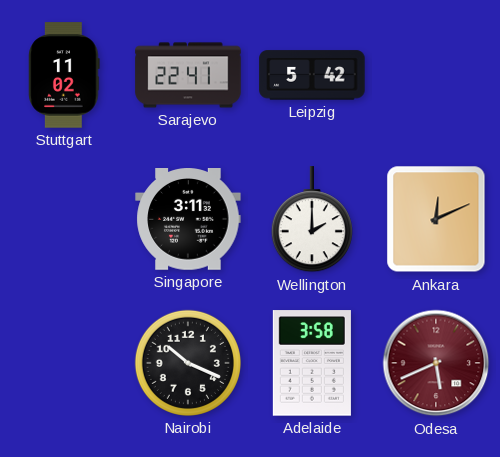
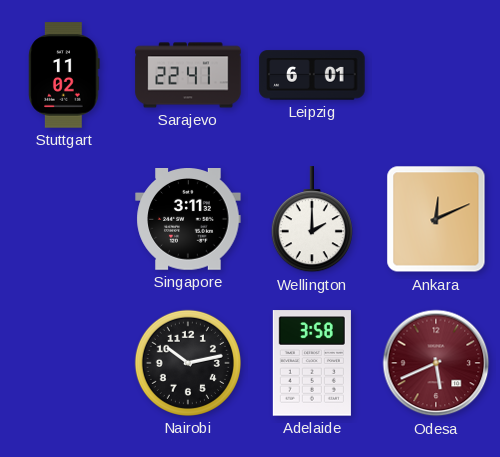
Leipzig: 5:42 -> 6:01
Nairobi: 10:19 -> 10:13
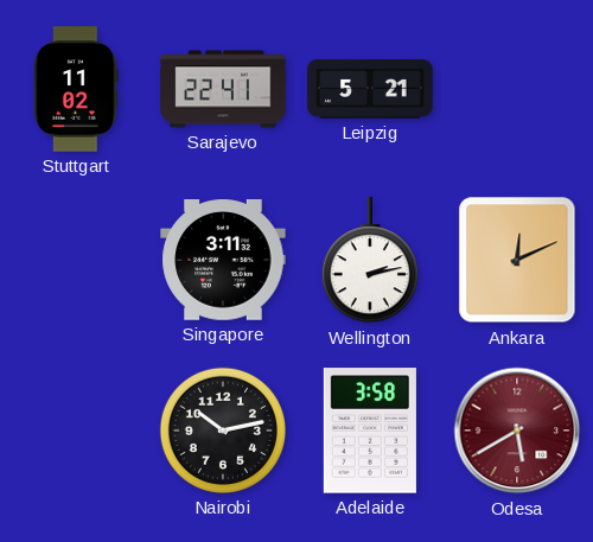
Leipzig: 6:01 -> 5:21
Wellington: 2:00 -> 2:13
Odesa: 5:41 -> 5:40
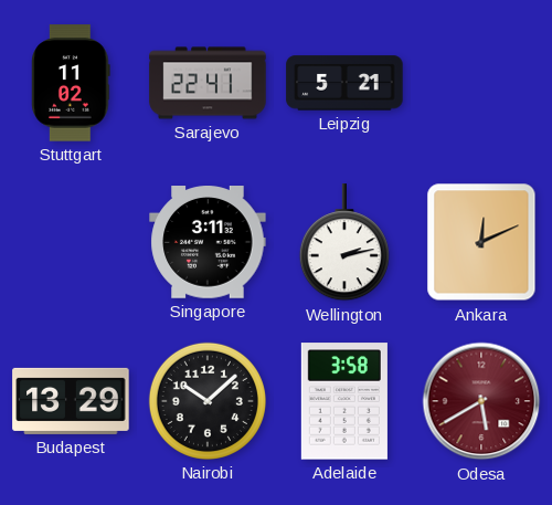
Budapest: none -> 13:29
Nairobi: 10:13 -> 10:08
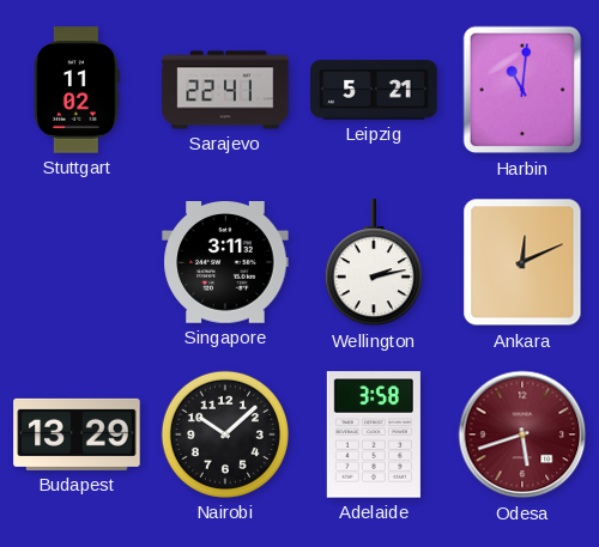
Harbin: none -> 11:01
Odesa: 5:40 -> 5:42
